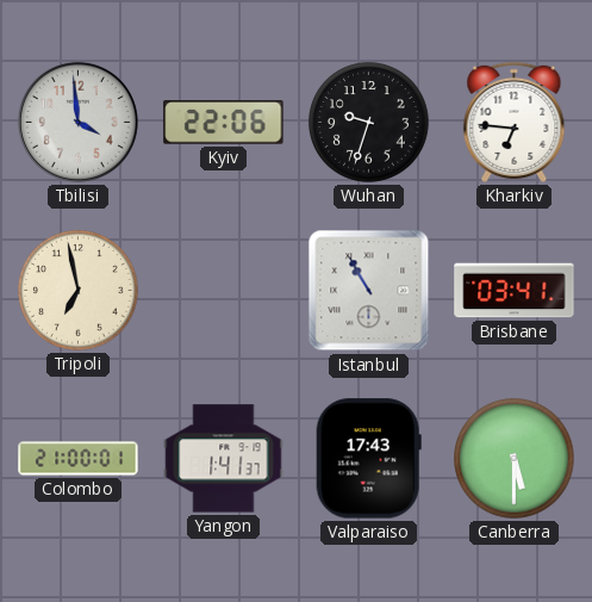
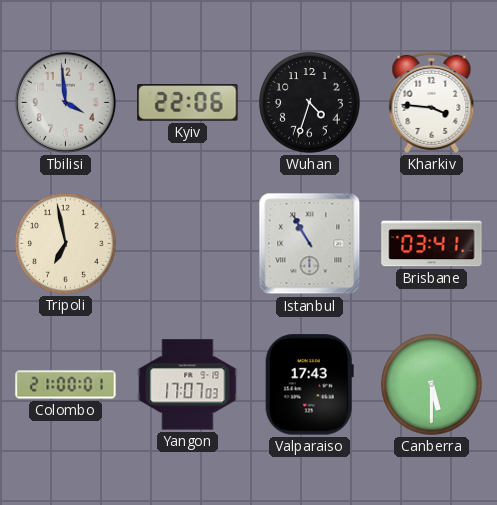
Wuhan: 9:33 -> 4:33
Kharkiv: 6:46 -> 3:46
Yangon: 1:41 -> 17:07
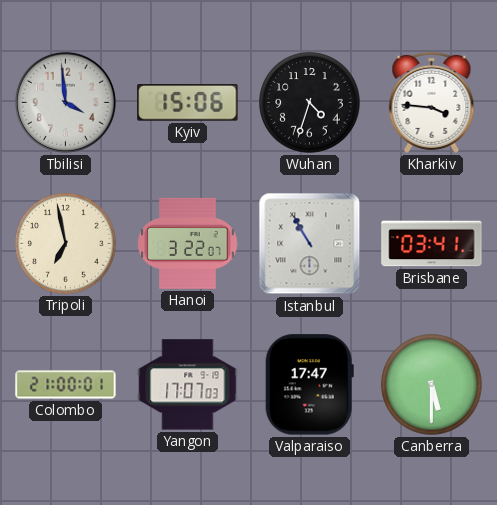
Kyiv: 22:06 -> 15:06
Hanoi: none -> 3:22
Valparaiso: 17:43 -> 17:47
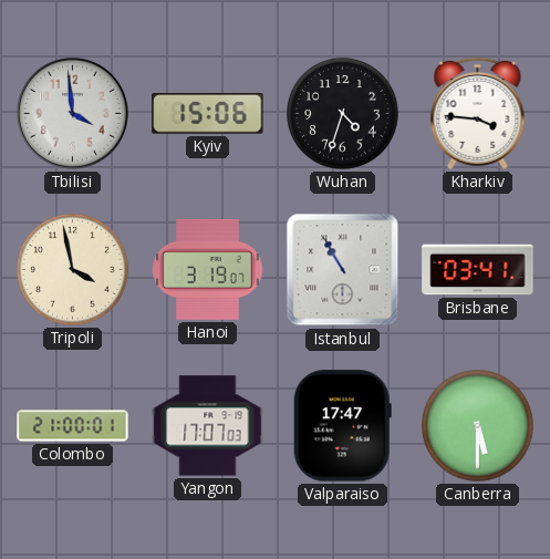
Tripoli: 6:58 -> 3:58
Hanoi: 3:22 -> 3:19
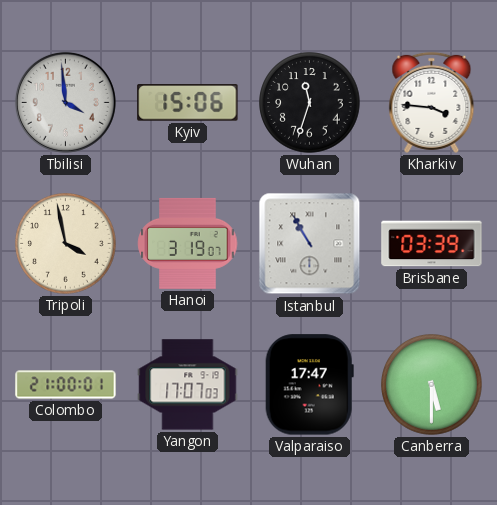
Wuhan: 4:33 -> 11:33
Brisbane: 03:41 -> 03:39
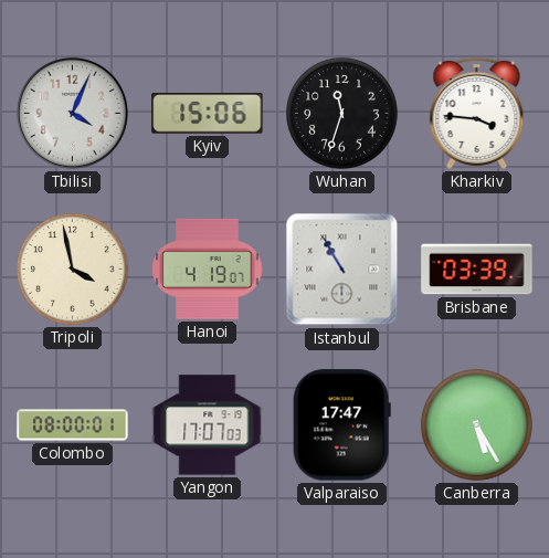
Tbilisi: 3:59 -> 4:04
Hanoi: 3:19 -> 4:19
Colombo: 21:00 -> 08:00
Canberra: 5:30 -> 5:25
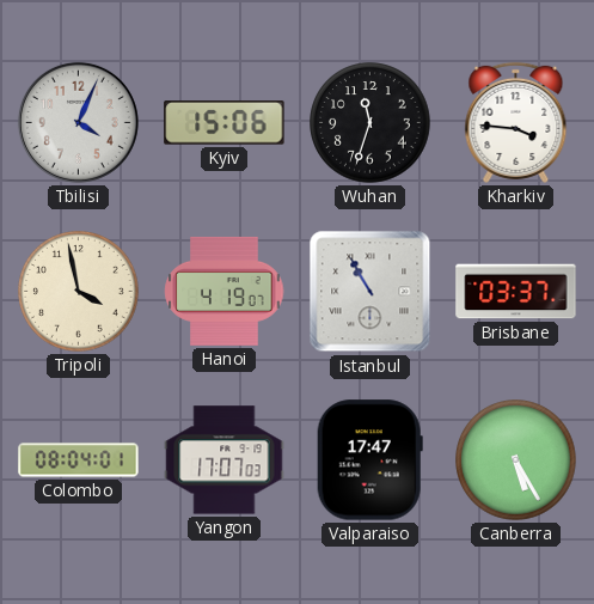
Brisbane: 03:39 -> 03:37
Colombo: 08:00 -> 08:04
